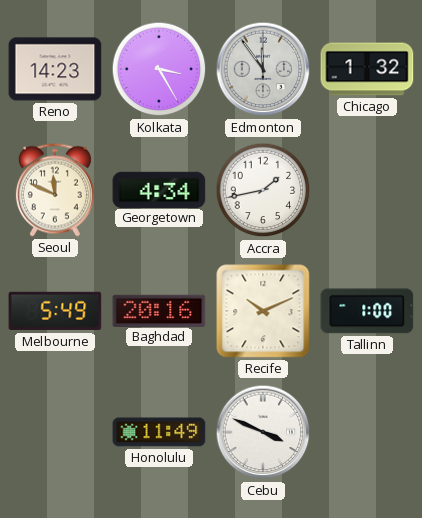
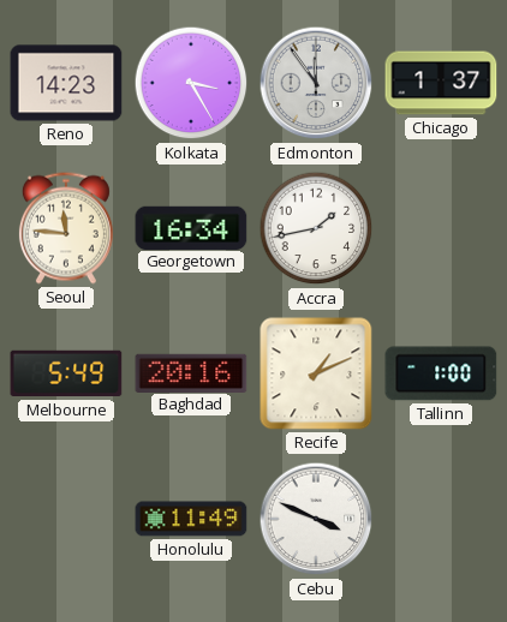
Chicago: 1:32 -> 1:37
Seoul: 11:49 -> 11:46
Georgetown: 4:34 -> 16:34
Recife: 10:11 -> 1:11
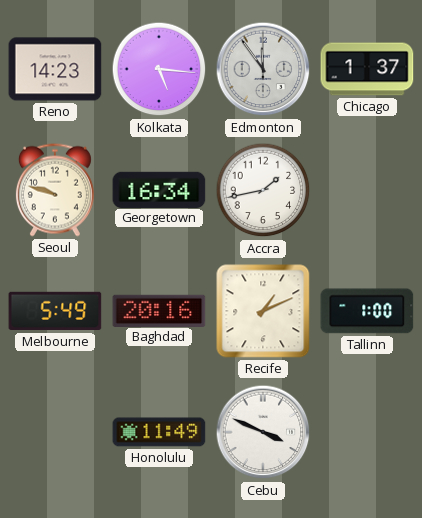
Kolkata: 3:25 -> 5:16
Seoul: 11:46 -> 9:48
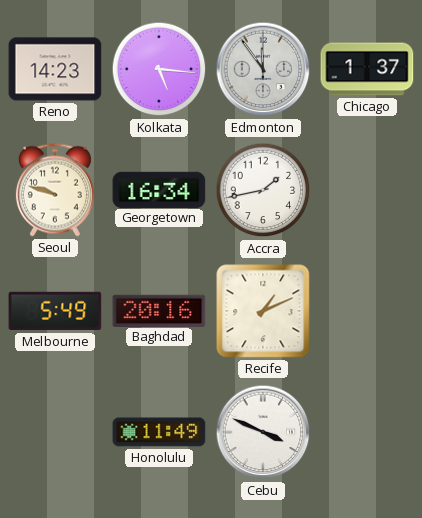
Tallinn: 1:00 -> none
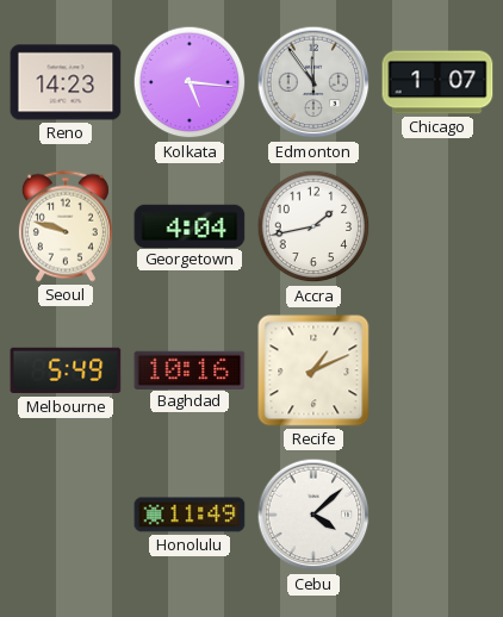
Chicago: 1:37 -> 1:07
Georgetown: 16:34 -> 4:04
Baghdad: 20:16 -> 10:16
Cebu: 3:49 -> 4:08
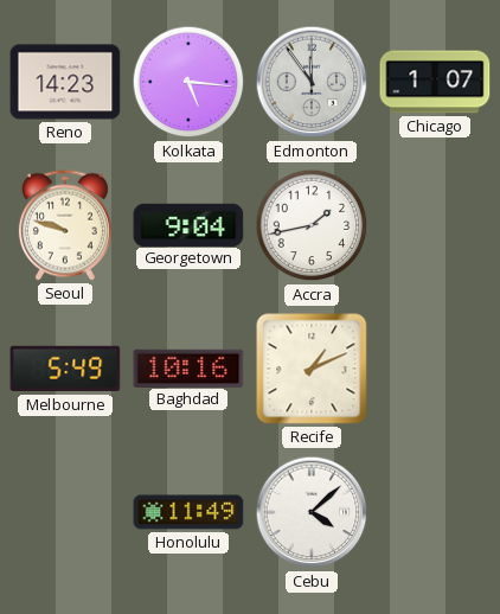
Georgetown: 4:04 -> 9:04
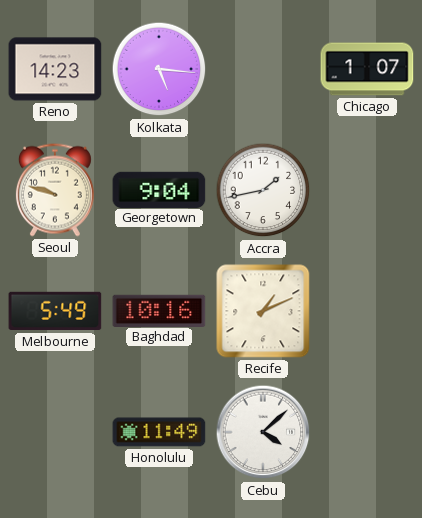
Edmonton: 11:54 -> none
